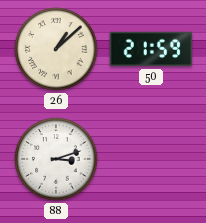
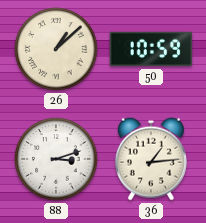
50: 21:59 -> 10:59
36: none -> 1:14
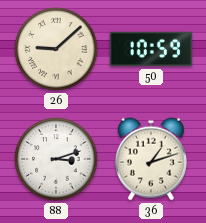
26: 1:08 -> 9:08
36: 1:14 -> 1:12
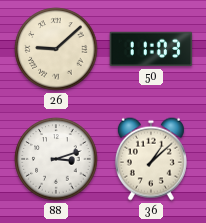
50: 10:59 -> 11:03
36: 1:12 -> 1:08
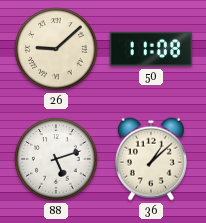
50: 11:03 -> 11:08
88: 3:12 -> 5:12
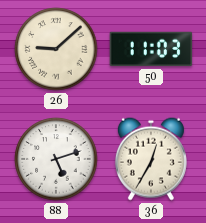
50: 11:08 -> 11:03
36: 1:08 -> 12:35
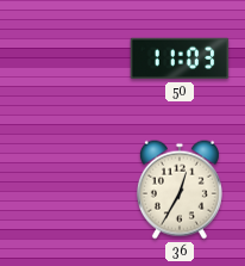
26: 9:08 -> none
88: 5:12 -> none
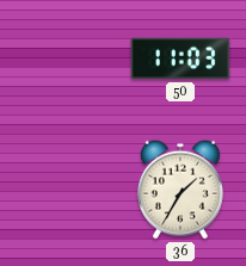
36: 12:35 -> 1:35
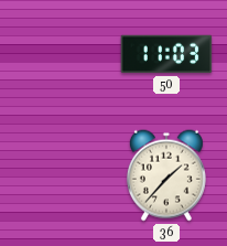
36: 1:35 -> 1:37
